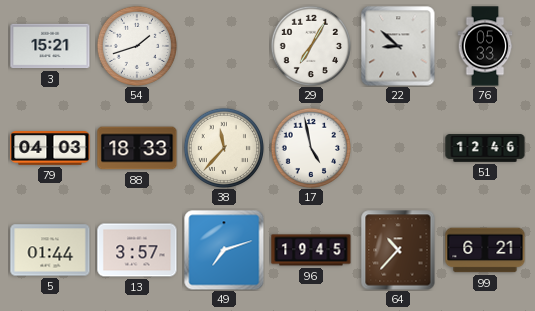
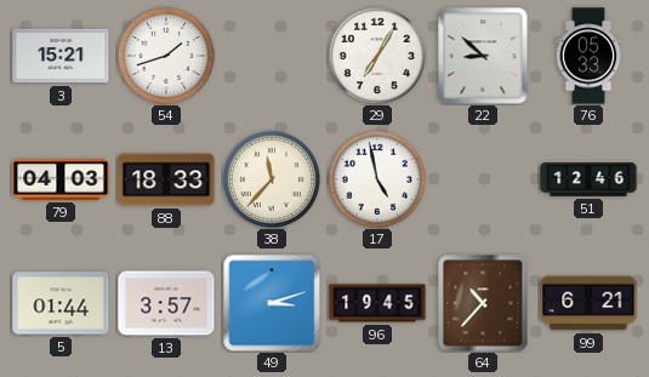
49: 7:12 -> 3:12
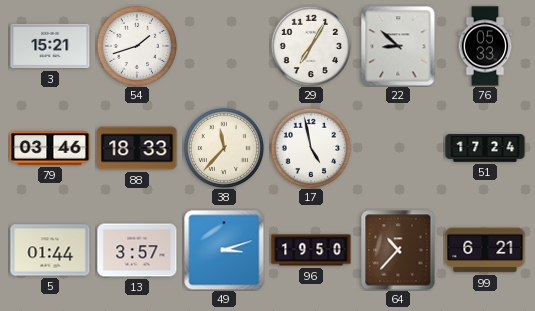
79: 04:03 -> 03:46
51: 12:46 -> 17:24
96: 19:45 -> 19:50
